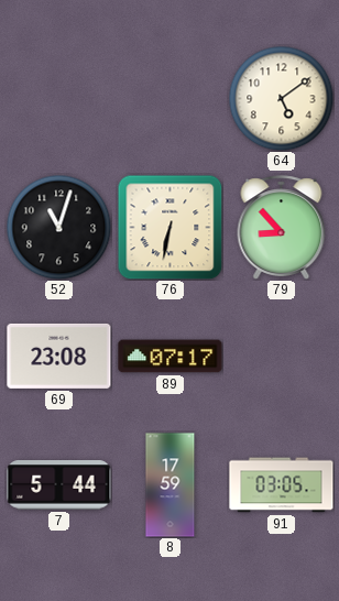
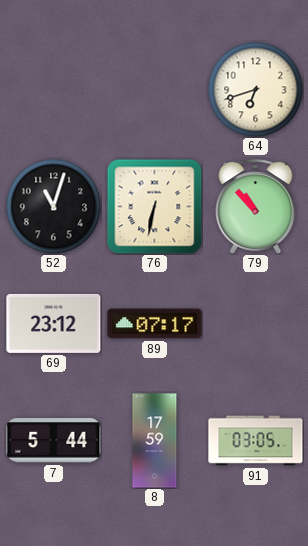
64: 5:09 -> 6:42
79: 8:53 -> 10:53
69: 23:08 -> 23:12
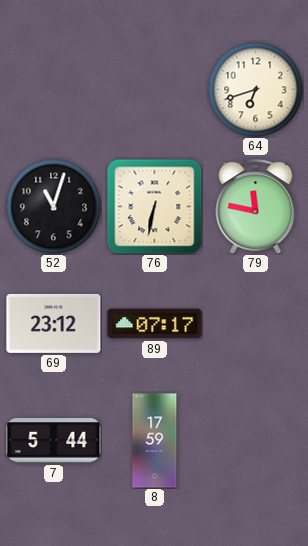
79: 10:53 -> 11:47
91: 03:05 -> none
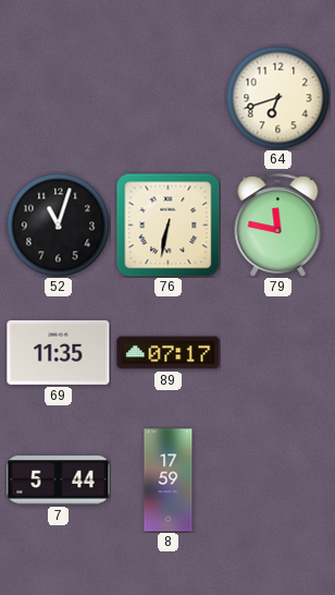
69: 23:12 -> 11:35
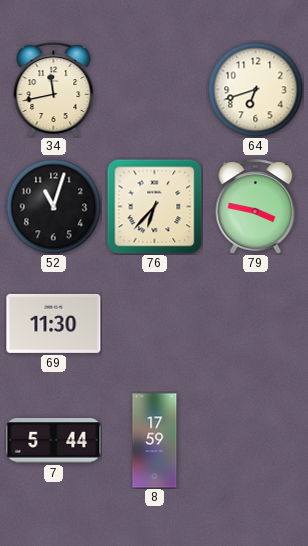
34: none -> 11:43
76: 6:32 -> 6:37
79: 11:47 -> 3:47
69: 11:35 -> 11:30
89: 07:17 -> none
